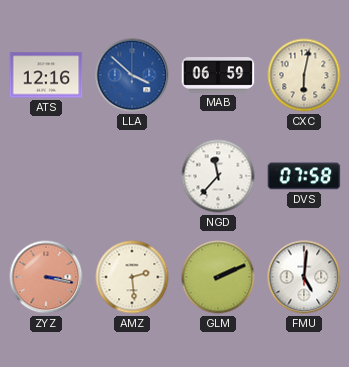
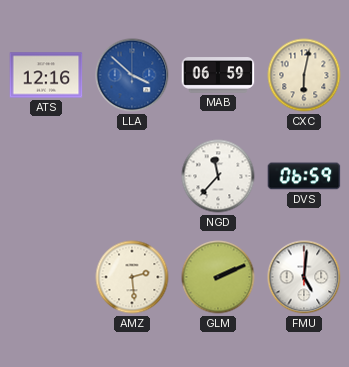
DVS: 07:58 -> 06:59
ZYZ: 3:17 -> none
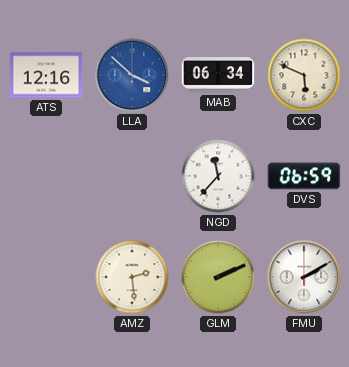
MAB: 06:59 -> 06:34
CXC: 6:02 -> 5:49
FMU: 5:01 -> 2:10
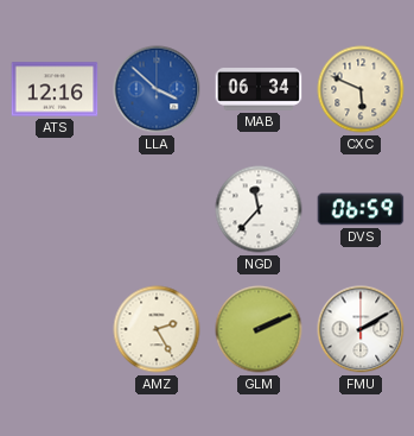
AMZ: 2:29 -> 2:25
